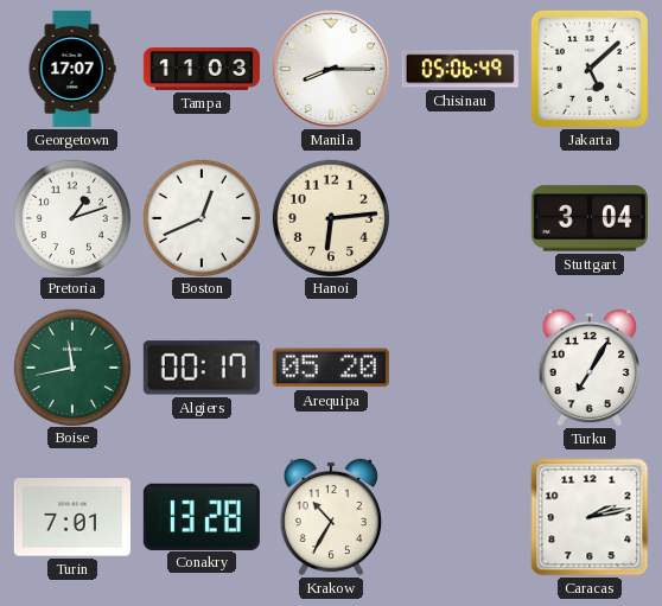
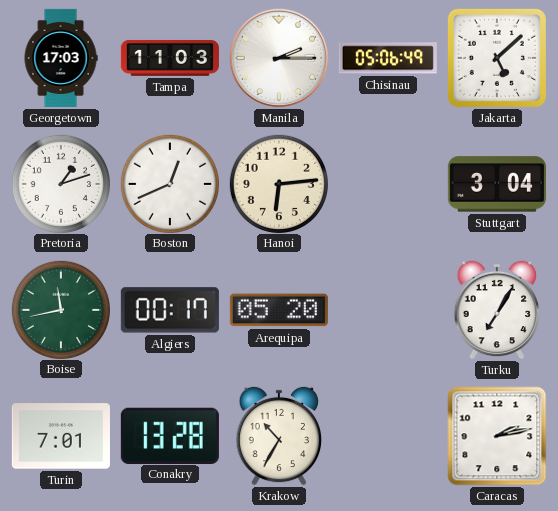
Georgetown: 17:07 -> 17:03
Manila: 8:15 -> 2:15
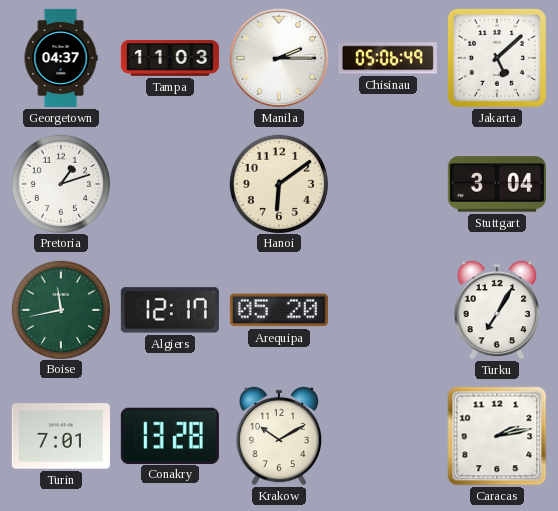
Georgetown: 17:03 -> 04:37
Boston: 12:41 -> none
Hanoi: 6:14 -> 6:09
Algiers: 00:17 -> 12:17
Krakow: 10:35 -> 10:10
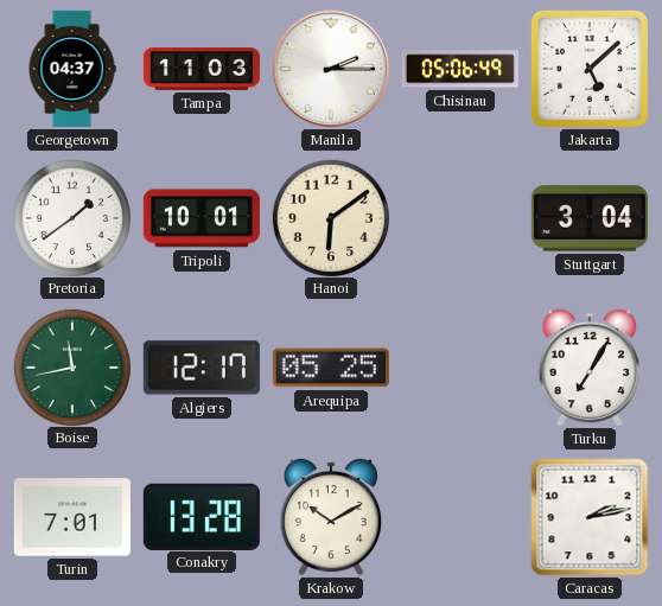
Pretoria: 1:12 -> 1:39
Tripoli: none -> 10:01
Arequipa: 05:20 -> 05:25
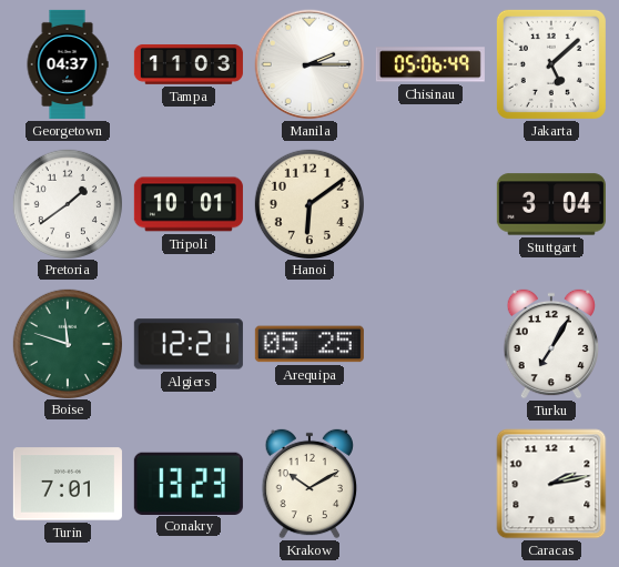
Boise: 11:43 -> 11:48
Algiers: 12:17 -> 12:21
Conakry: 13:28 -> 13:23
